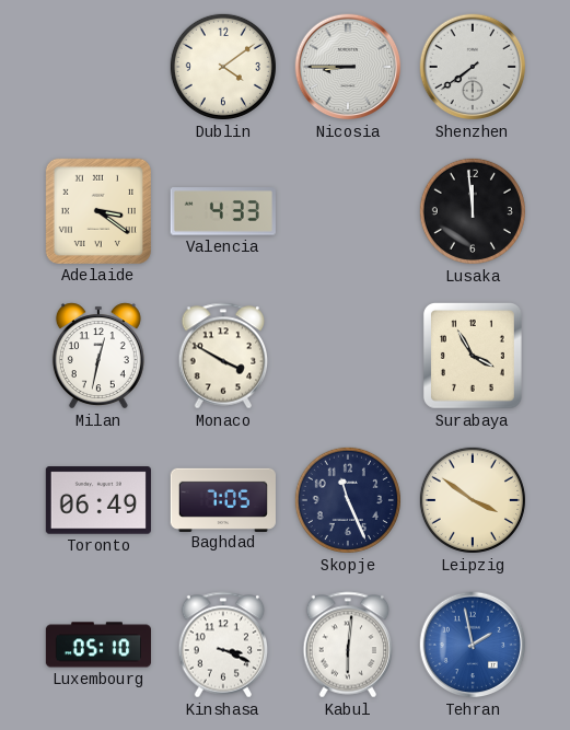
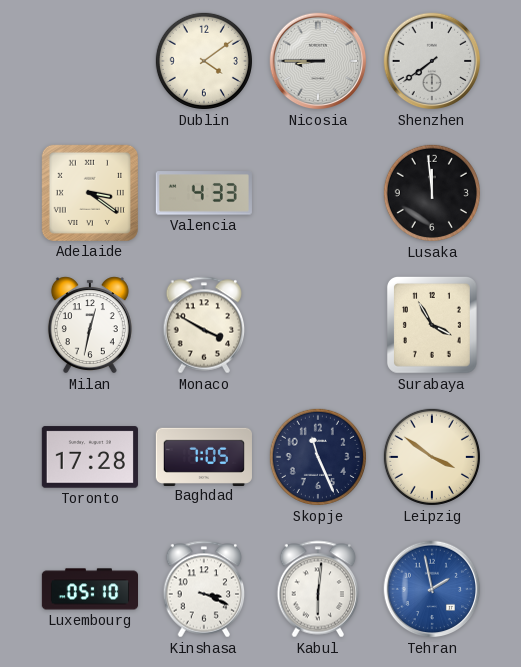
Toronto: 06:49 -> 17:28
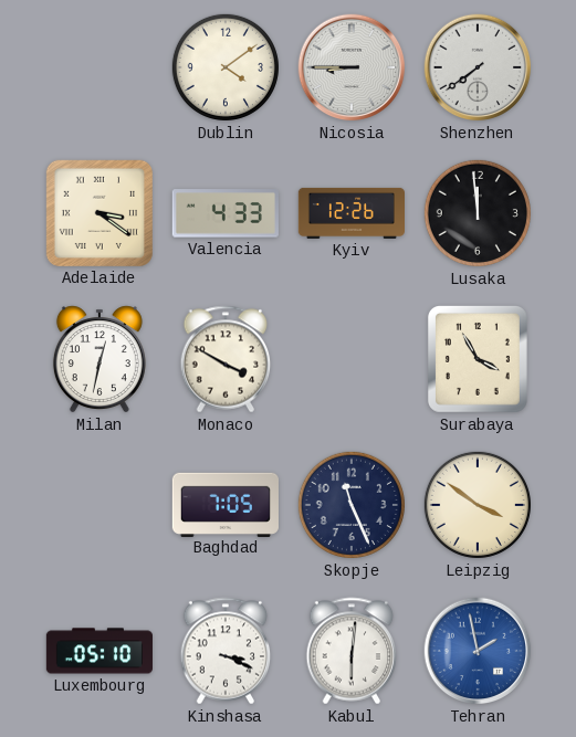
Kyiv: none -> 12:26
Toronto: 17:28 -> none
